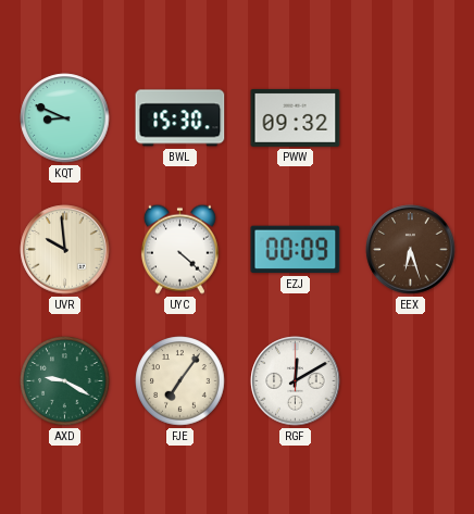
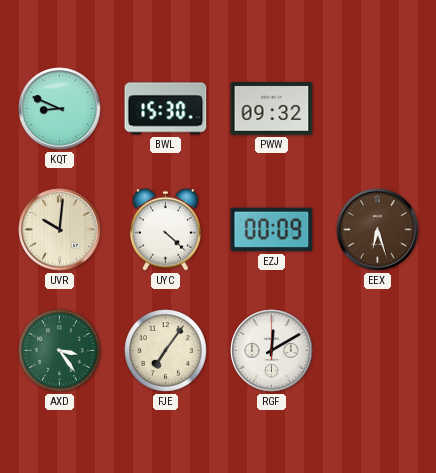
UVR: 9:59 -> 10:01
AXD: 9:20 -> 3:24
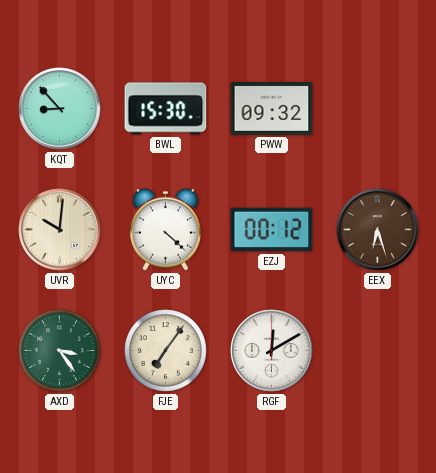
KQT: 8:49 -> 8:53
EZJ: 00:09 -> 00:12
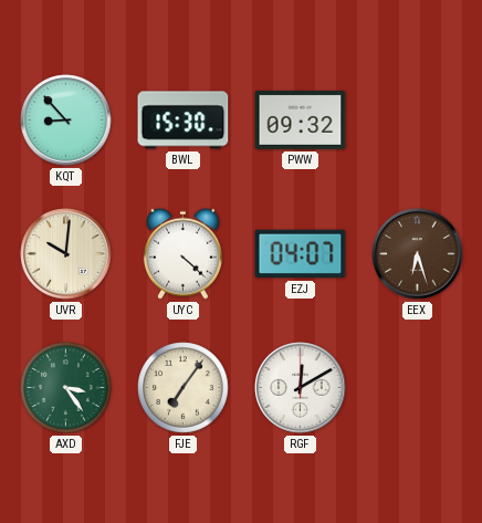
EZJ: 00:12 -> 04:07
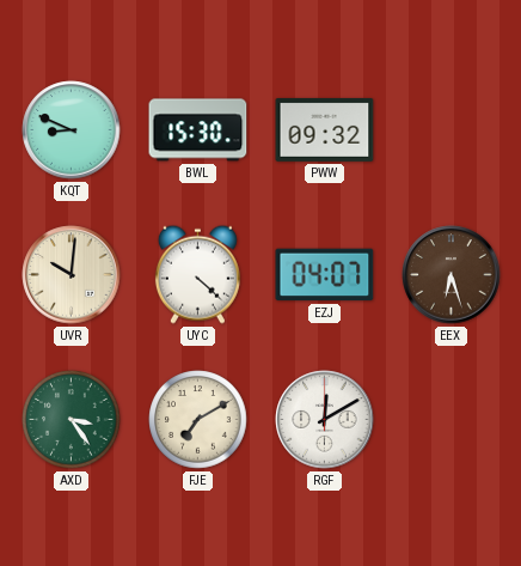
KQT: 8:53 -> 8:49
FJE: 7:06 -> 7:10
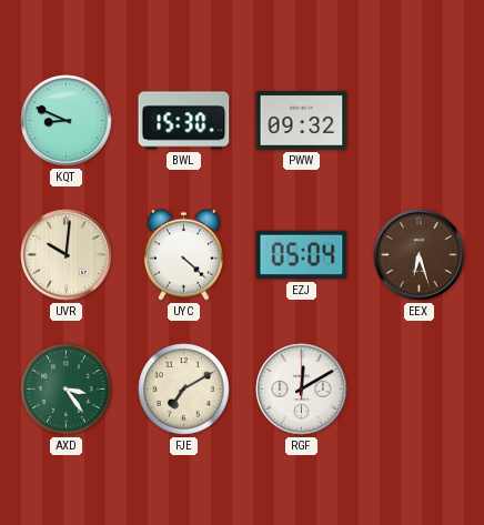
EZJ: 04:07 -> 05:04
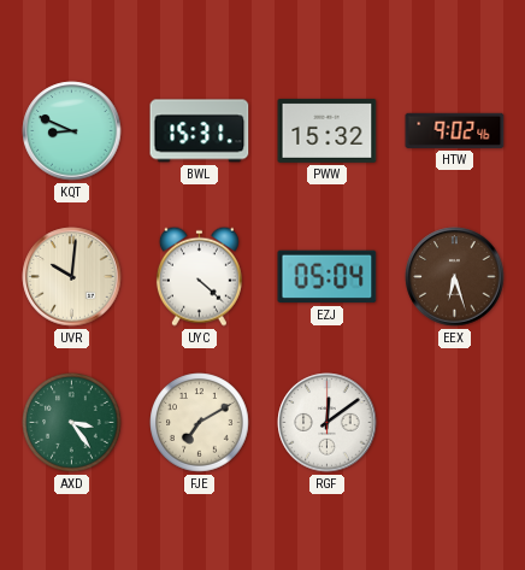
BWL: 15:30 -> 15:31
PWW: 09:32 -> 15:32
HTW: none -> 9:02
RGF: 12:10 -> 12:09
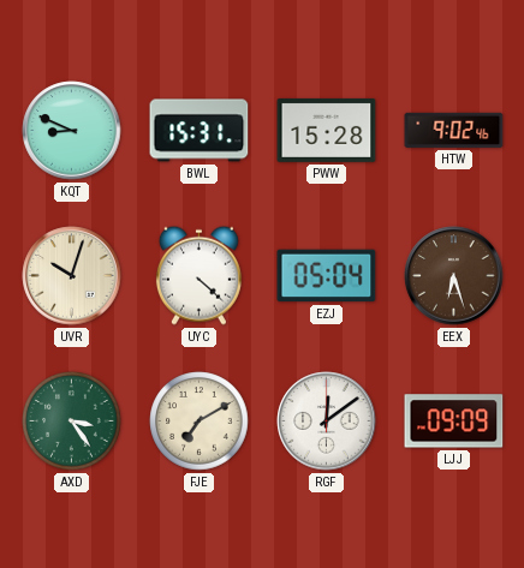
PWW: 15:32 -> 15:28
UVR: 10:01 -> 10:03
LJJ: none -> 09:09
